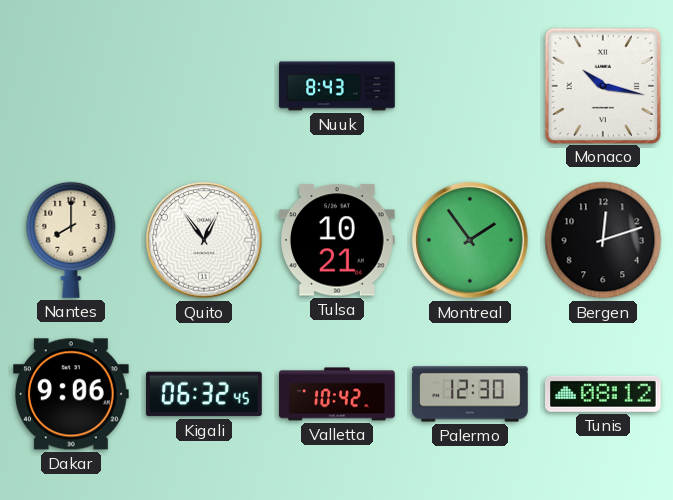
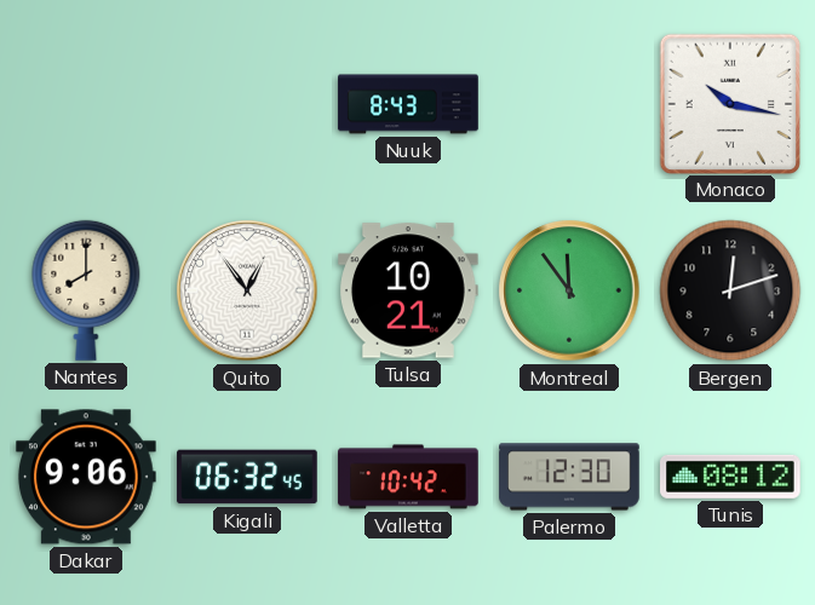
Montreal: 1:54 -> 11:54
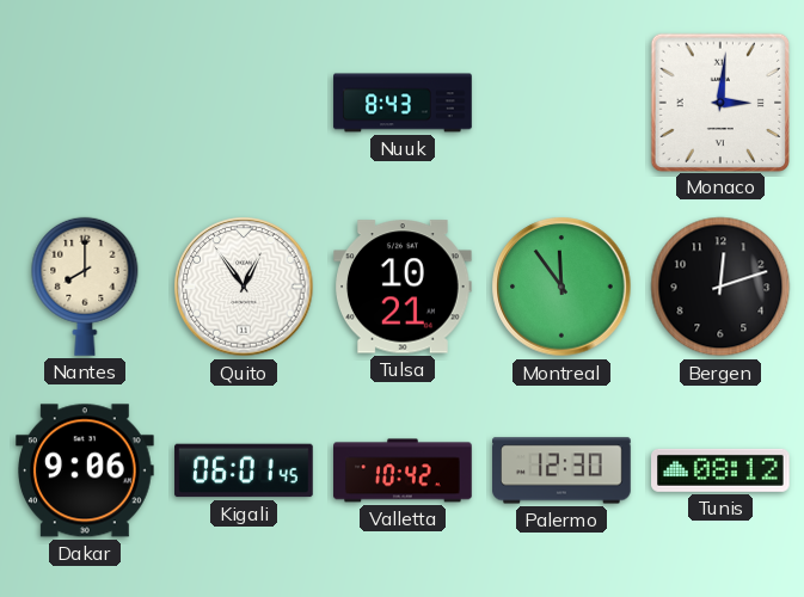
Monaco: 10:17 -> 3:01
Kigali: 06:32 -> 06:01
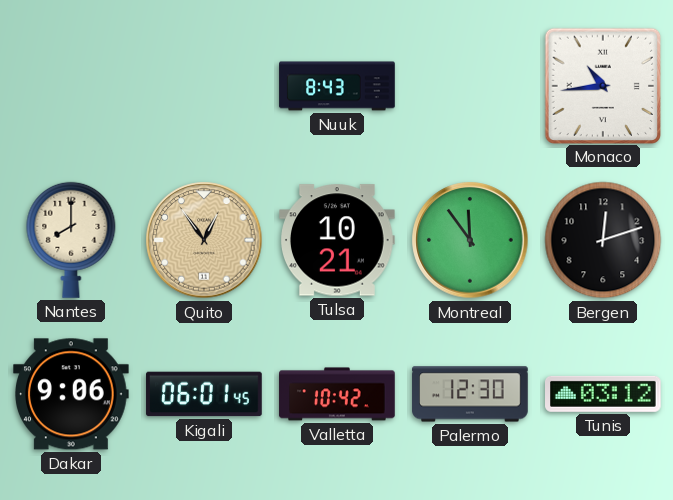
Monaco: 3:01 -> 10:44
Quito dial: white -> champagne
Tunis: 08:12 -> 03:12
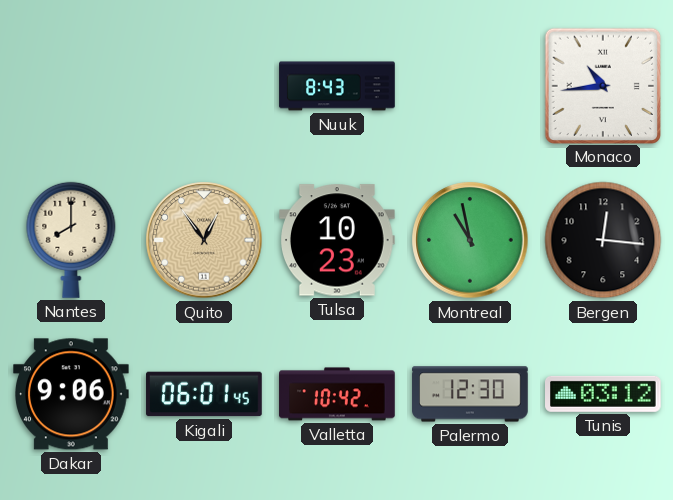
Tulsa: 10:21 -> 10:23
Montreal: 11:54 -> 10:58
Bergen: 12:12 -> 12:16
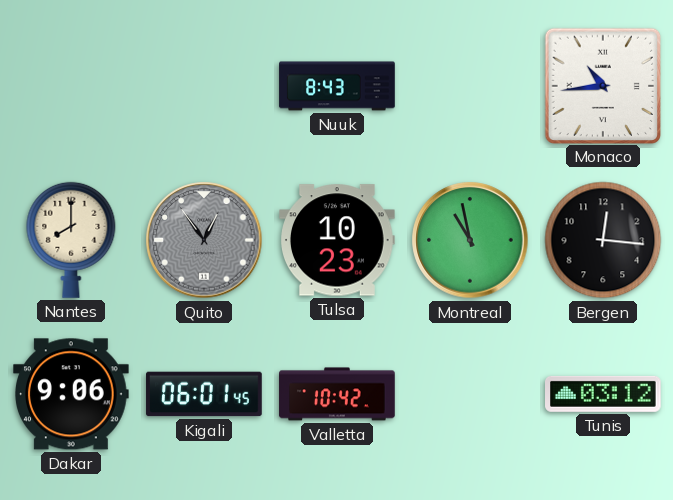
Quito dial: champagne -> grey
Palermo: 12:30 -> none
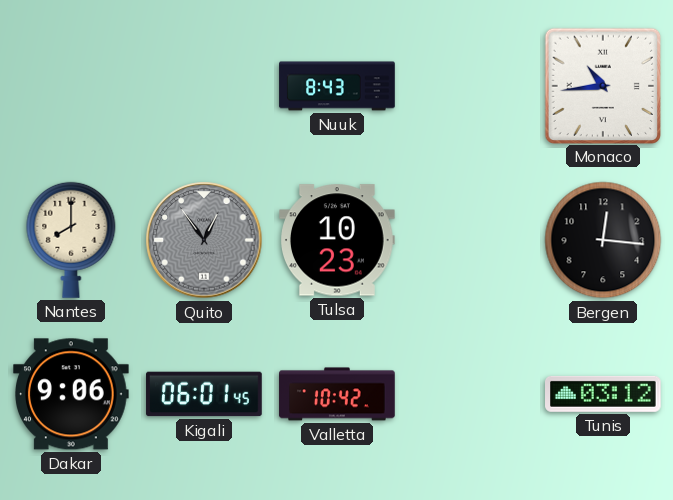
Montreal: 10:58 -> none
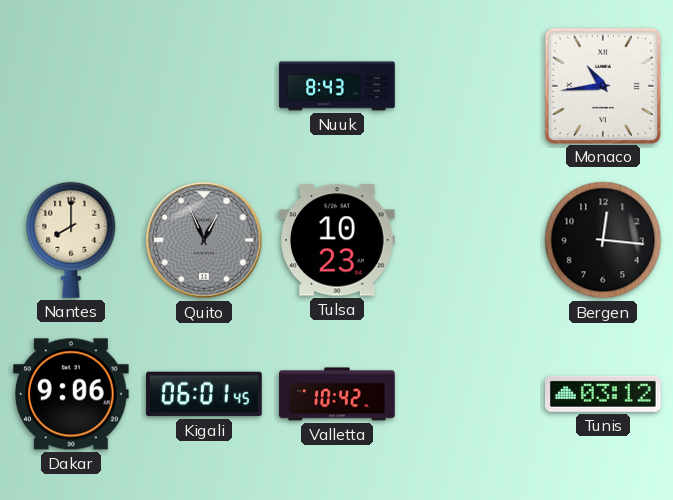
Quito: 12:54 -> 12:56
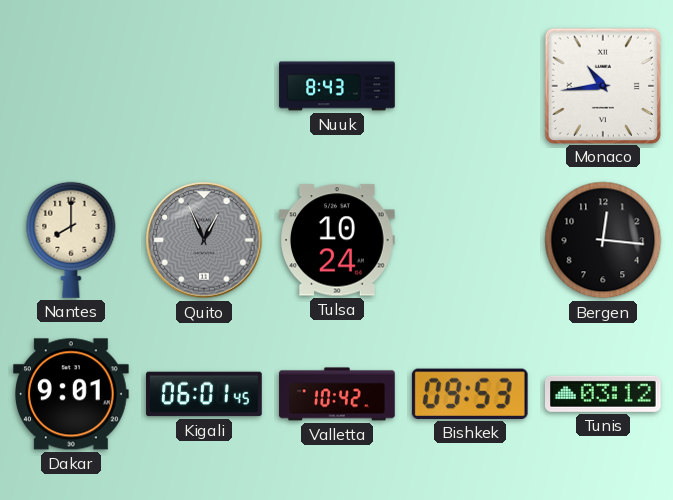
Tulsa: 10:23 -> 10:24
Dakar: 9:06 -> 9:01
Bishkek: none -> 09:53
